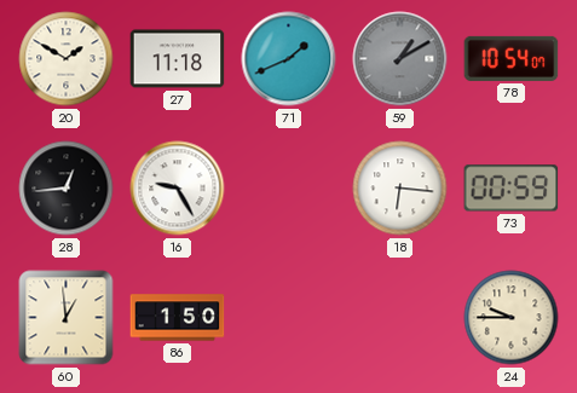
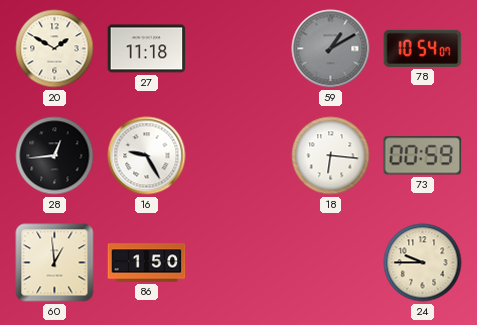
71: 1:41 -> none
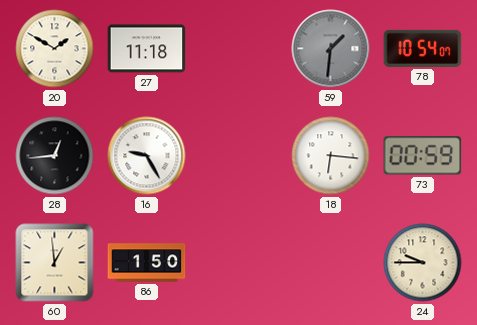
59: 1:10 -> 1:31
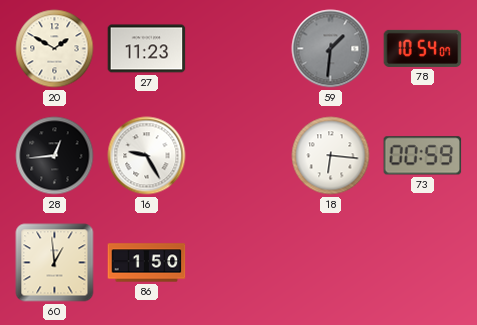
27: 11:18 -> 11:23
24: 9:45 -> none
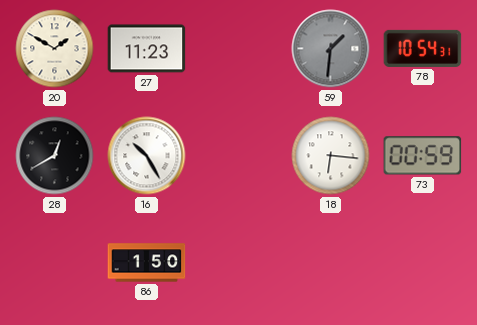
78: 10:54:07 -> 10:54:31
28: 12:44 -> 12:40
16: 9:25 -> 10:25
60: 12:59 -> none
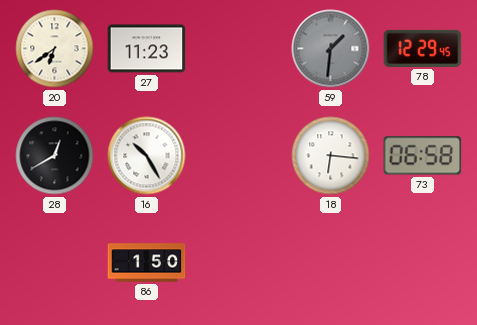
20: 1:50 -> 6:39
78: 10:54 -> 12:29
73: 00:59 -> 06:58
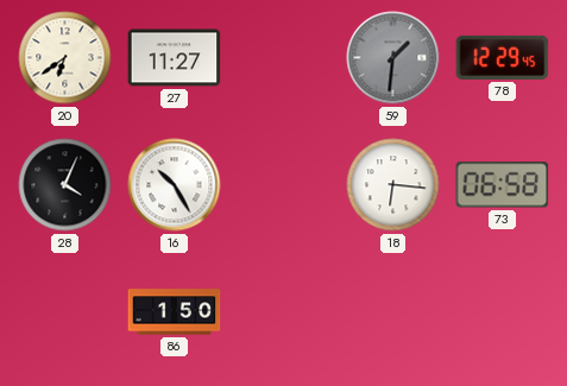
27: 11:23 -> 11:27
28: 12:40 -> 4:04
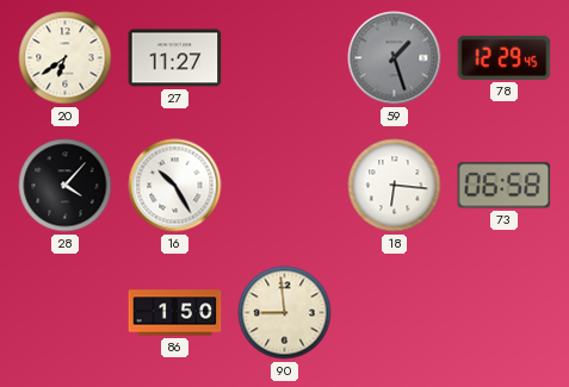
59: 1:31 -> 1:27
28: 4:04 -> 4:07
90: none -> 8:59
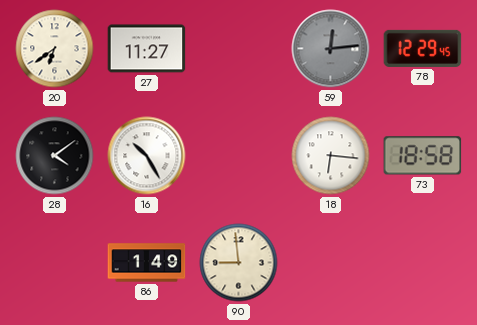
59: 1:27 -> 12:14
28: 4:07 -> 4:09
73: 06:58 -> 18:58
86: 1:50 -> 1:49
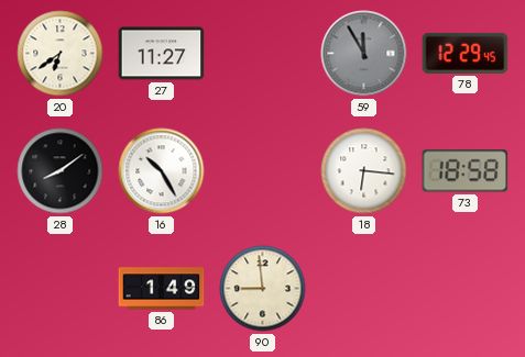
59: 12:14 -> 11:55
28: 4:09 -> 8:09
